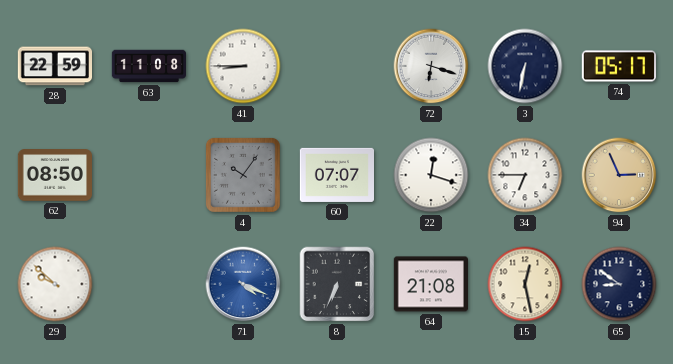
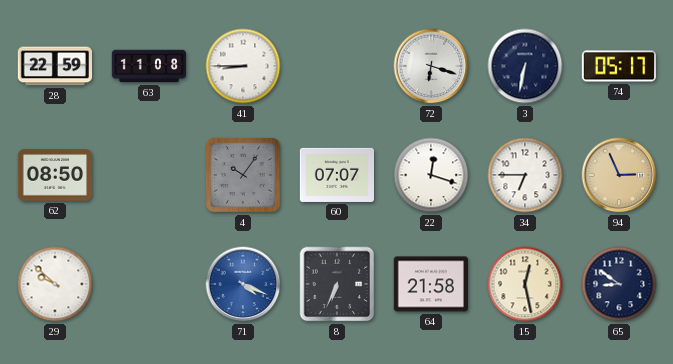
64: 21:08 -> 21:58
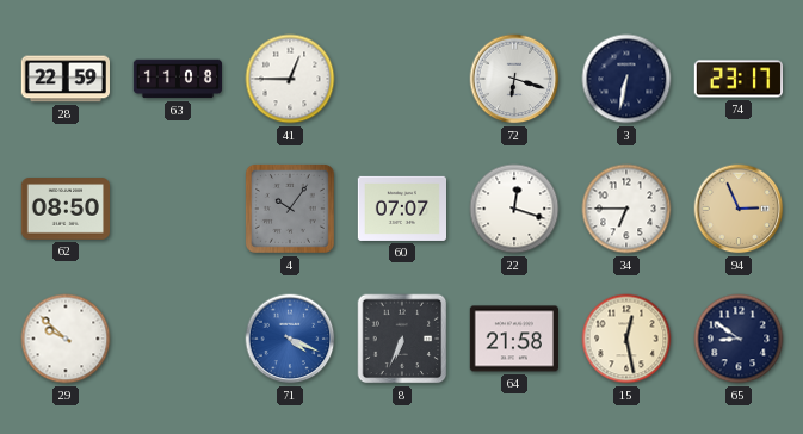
41: 8:45 -> 12:45
74: 05:17 -> 23:17
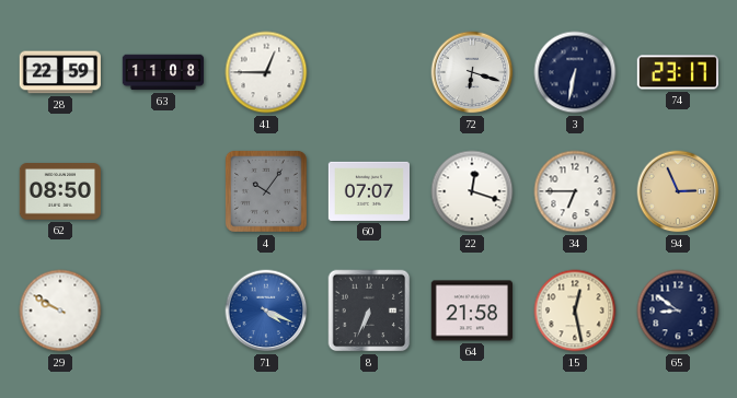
29: 9:52 -> 9:50
